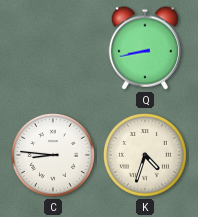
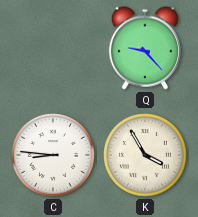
Q: 8:43 -> 9:23
K: 4:33 -> 3:55
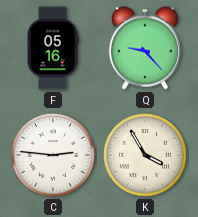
F: none -> 05:16
C: 8:46 -> 2:46
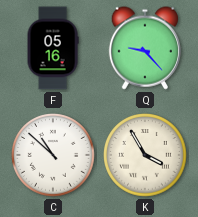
C: 2:46 -> 10:52
